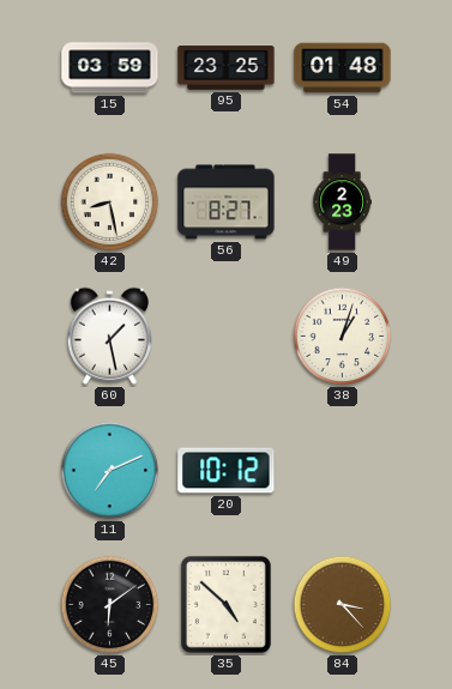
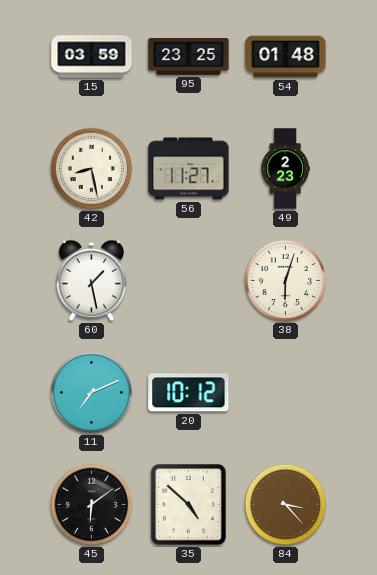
56: 8:27 -> 11:27
38: 1:03 -> 6:03
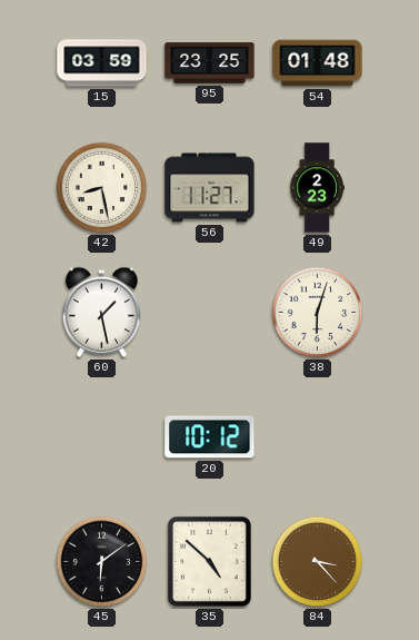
11: 7:11 -> none
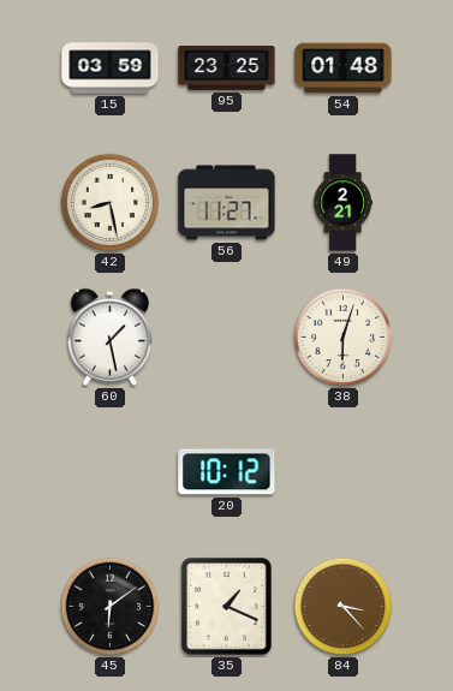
49: 2:23 -> 2:21
35: 4:52 -> 1:19
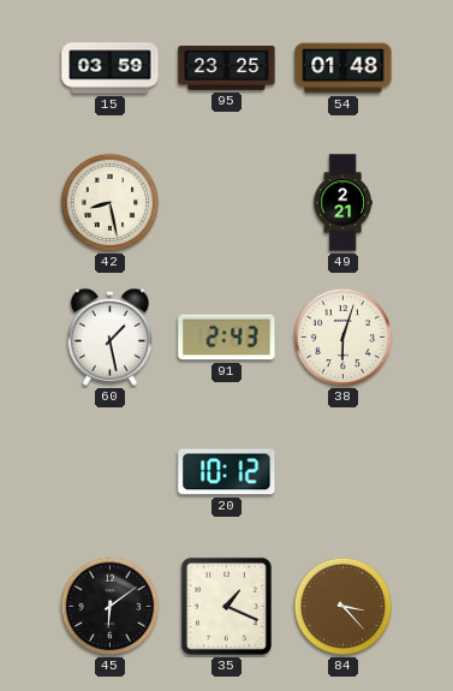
56: 11:27 -> none
91: none -> 2:43
